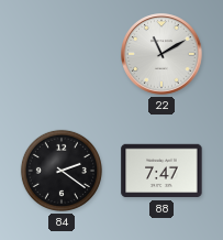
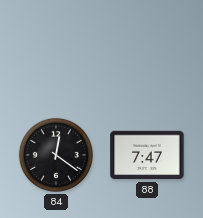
22: 11:10 -> none
84: 2:21 -> 12:21
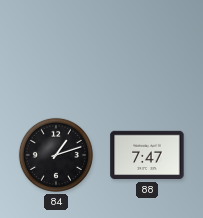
84: 12:21 -> 1:12
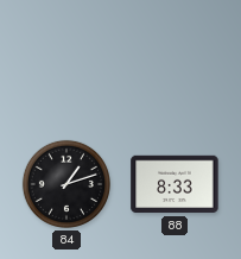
88: 7:47 -> 8:33
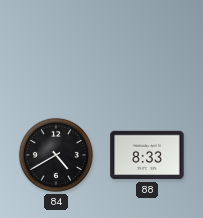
84: 1:12 -> 4:40
